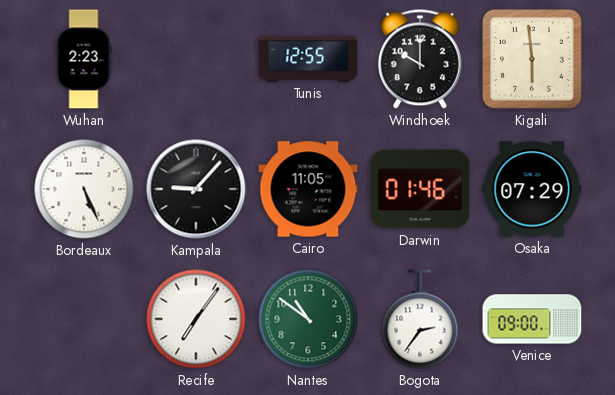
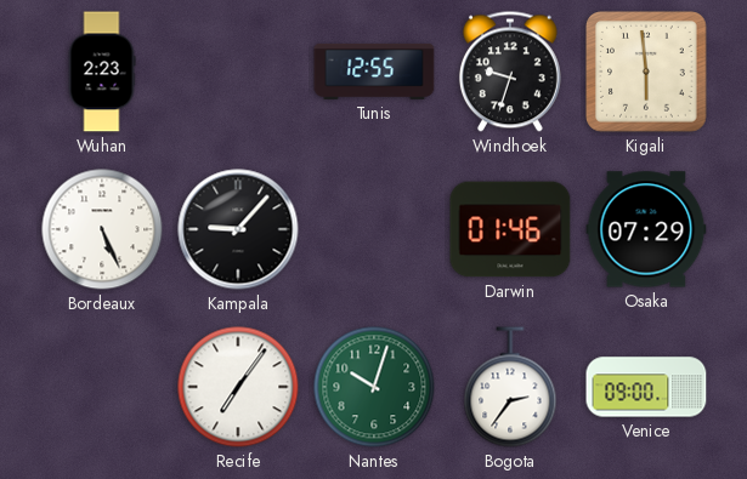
Windhoek: 10:00 -> 9:33
Cairo: 11:05 -> none
Nantes: 10:51 -> 10:03
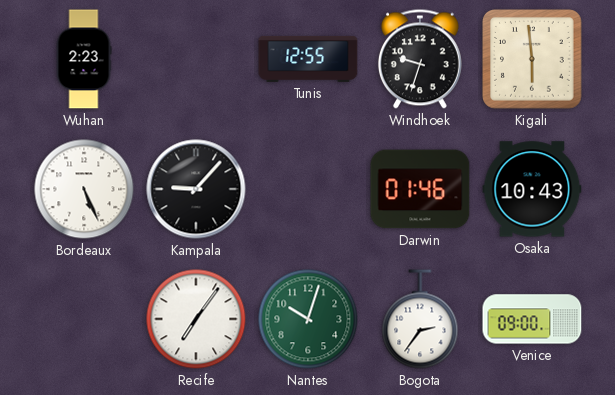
Osaka: 07:29 -> 10:43
